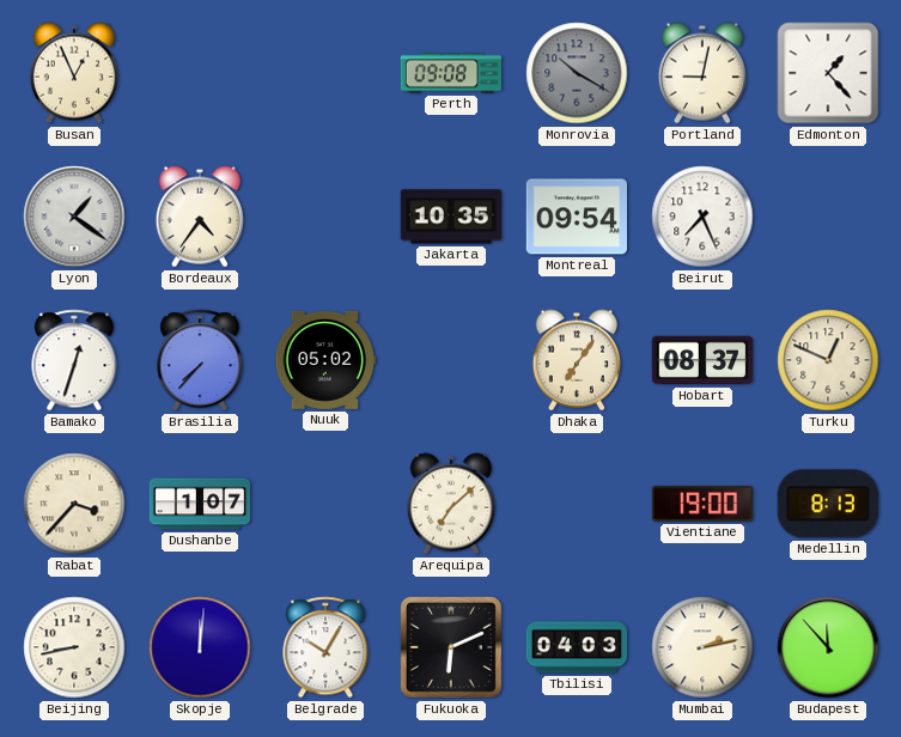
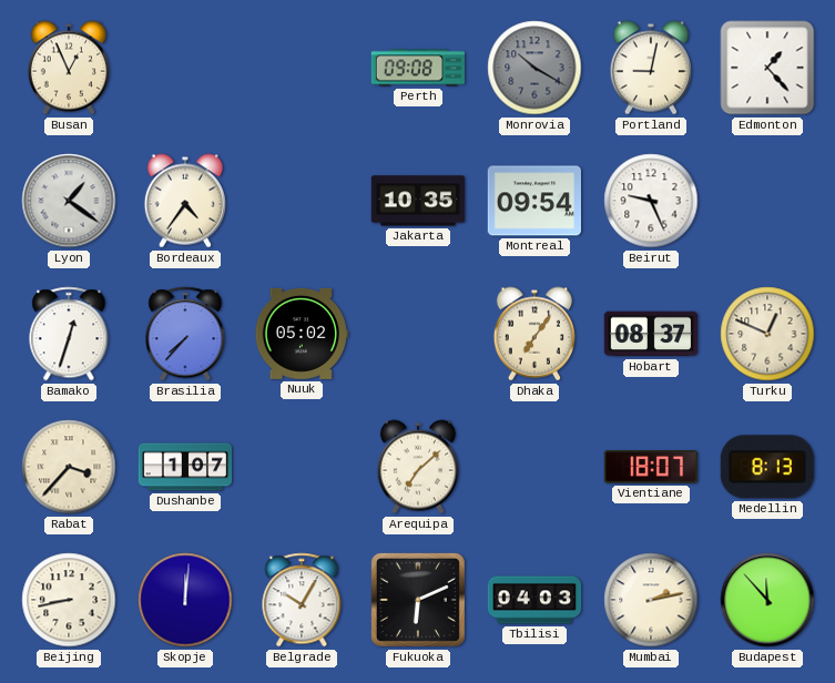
Beirut: 7:26 -> 9:26
Vientiane: 19:00 -> 18:07
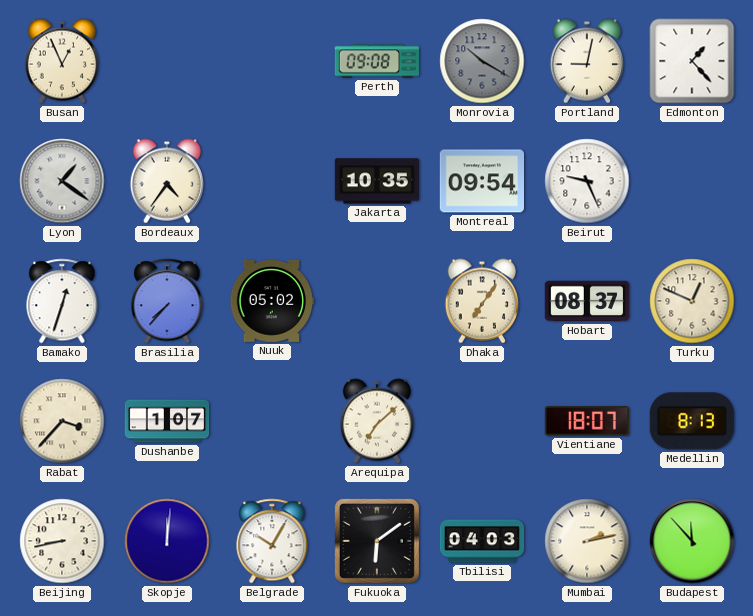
Fukuoka: 6:11 -> 6:09
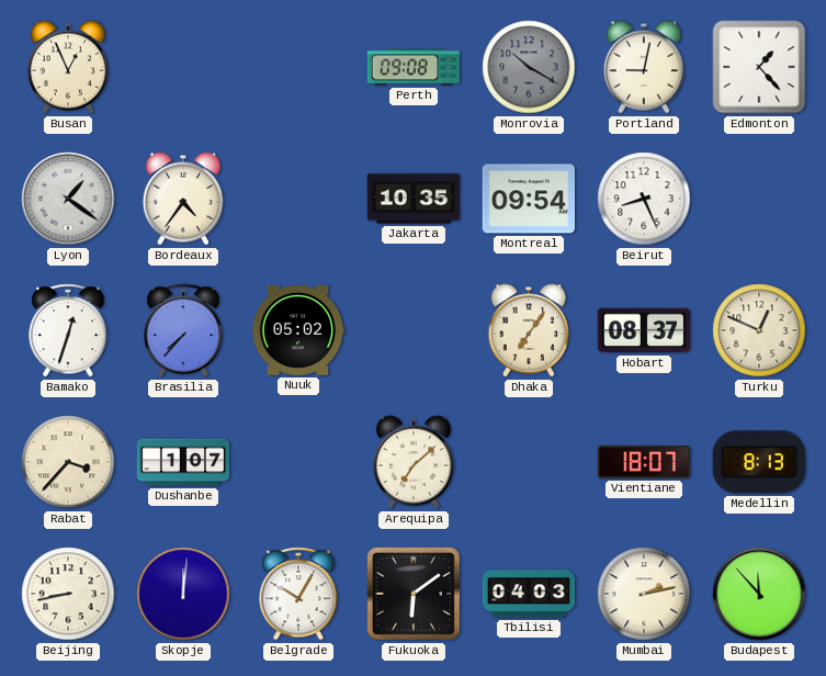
Beirut: 9:26 -> 8:26
